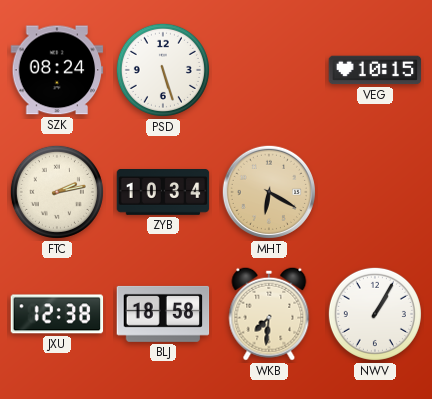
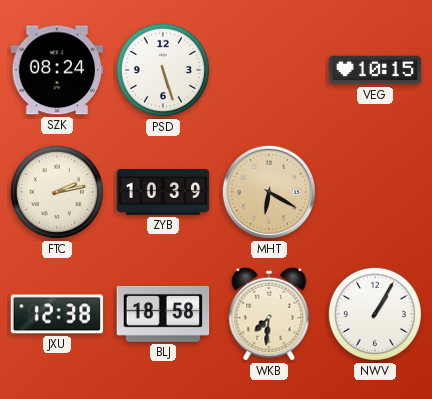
ZYB: 10:34 -> 10:39
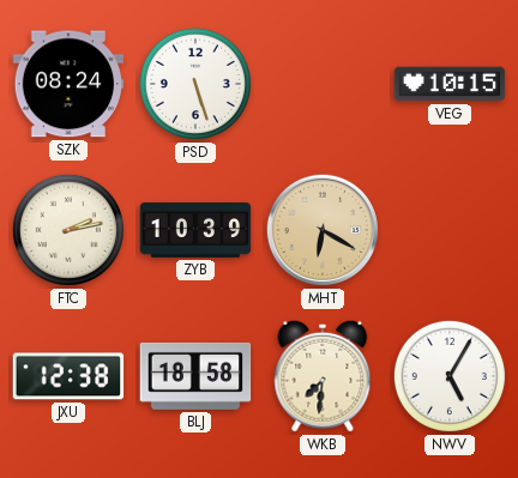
NWV: 1:05 -> 5:05
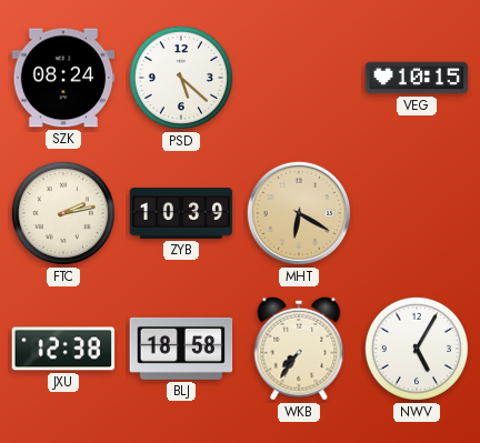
PSD: 5:27 -> 5:22
WKB: 7:31 -> 7:36
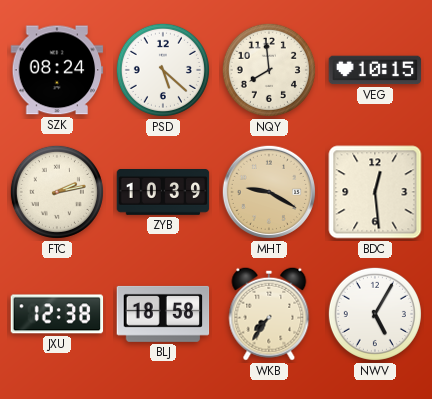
NQY: none -> 7:59
MHT: 6:20 -> 9:20
BDC: none -> 12:29
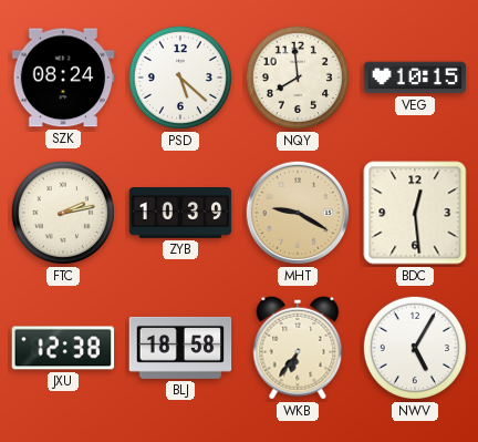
WKB: 7:36 -> 6:36
